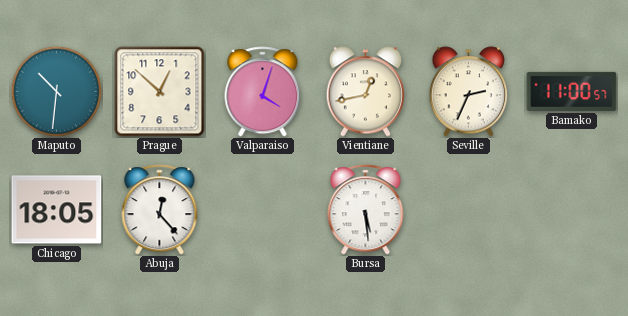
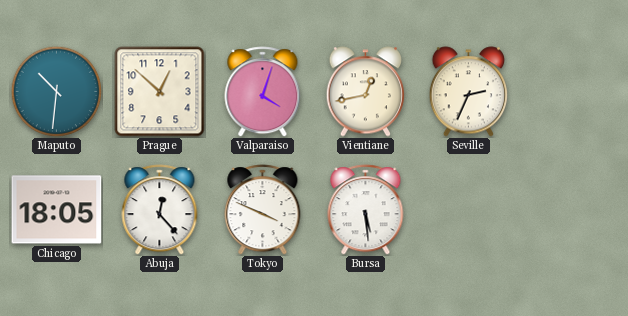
Bamako: 11:00 -> none
Tokyo: none -> 3:49
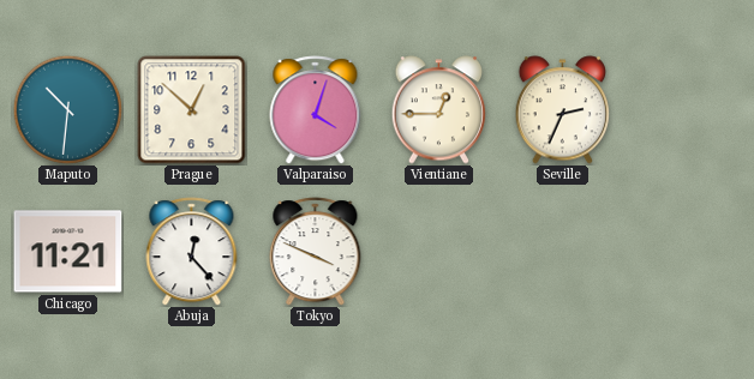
Vientiane: 12:43 -> 12:45
Chicago: 18:05 -> 11:21
Bursa: 5:29 -> none
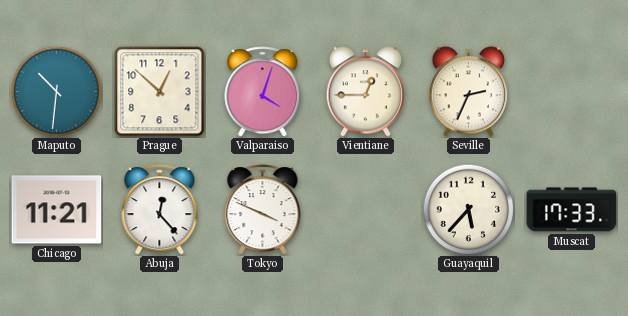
Guayaquil: none -> 5:37
Muscat: none -> 17:33
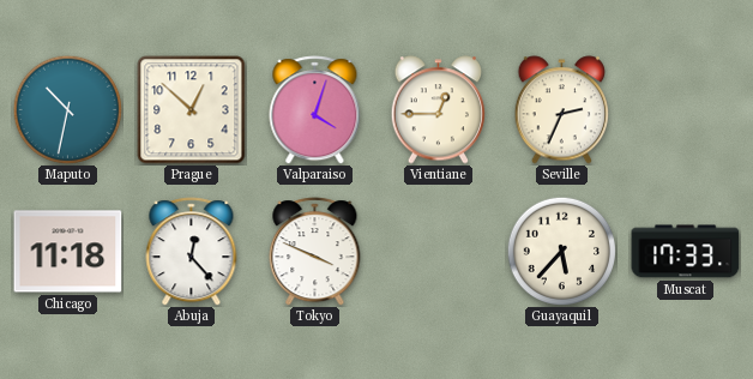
Maputo: 10:31 -> 10:32
Chicago: 11:21 -> 11:18
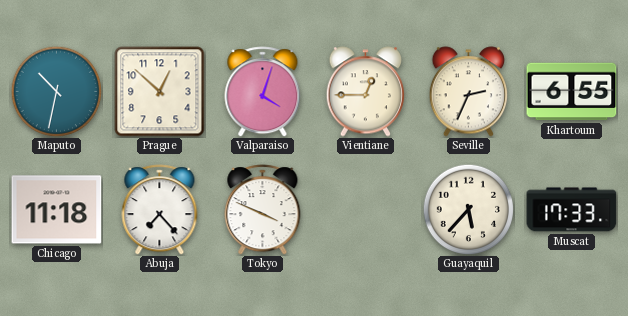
Khartoum: none -> 6:55
Abuja: 12:23 -> 7:23
